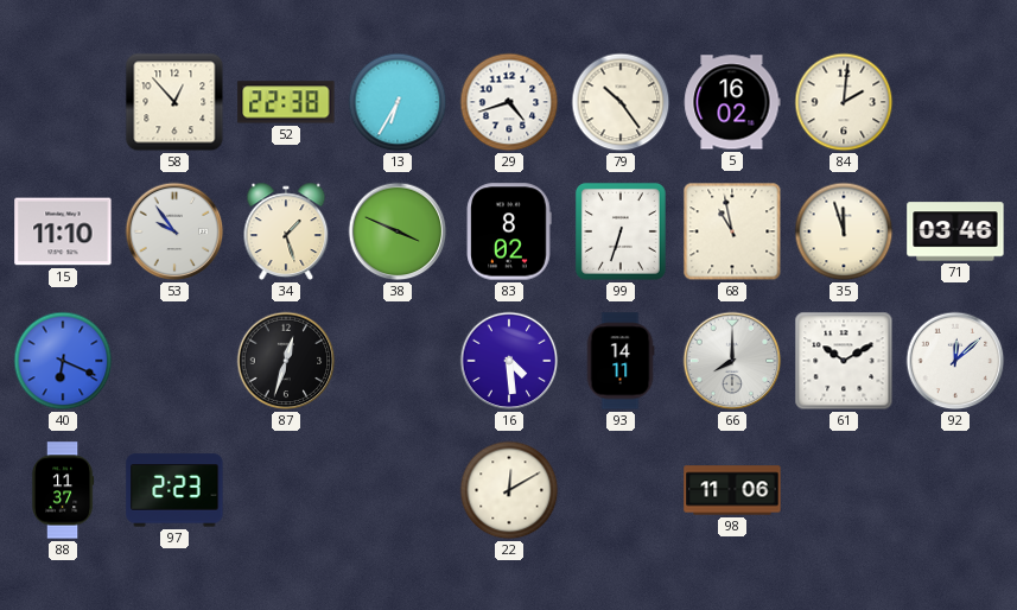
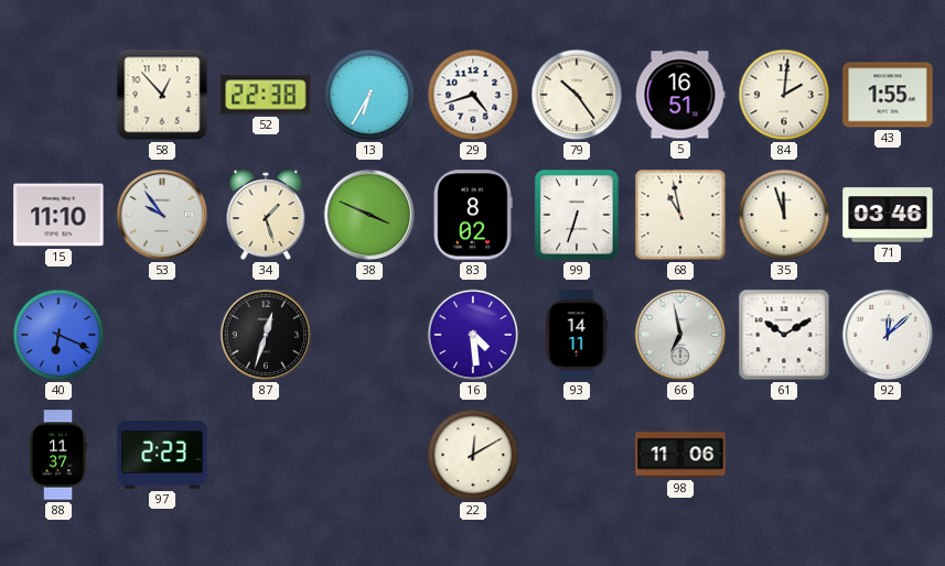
5: 16:02 -> 16:51
43: none -> 1:55
66: 8:00 -> 6:58
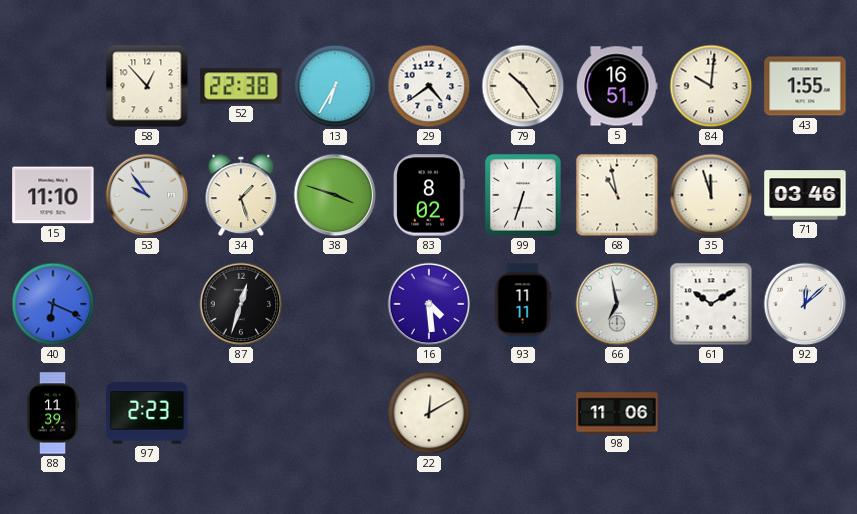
29: 4:42 -> 4:39
84: 2:01 -> 10:01
38: 3:49 -> 3:48
93: 14:11 -> 11:11
88: 11:37 -> 11:39
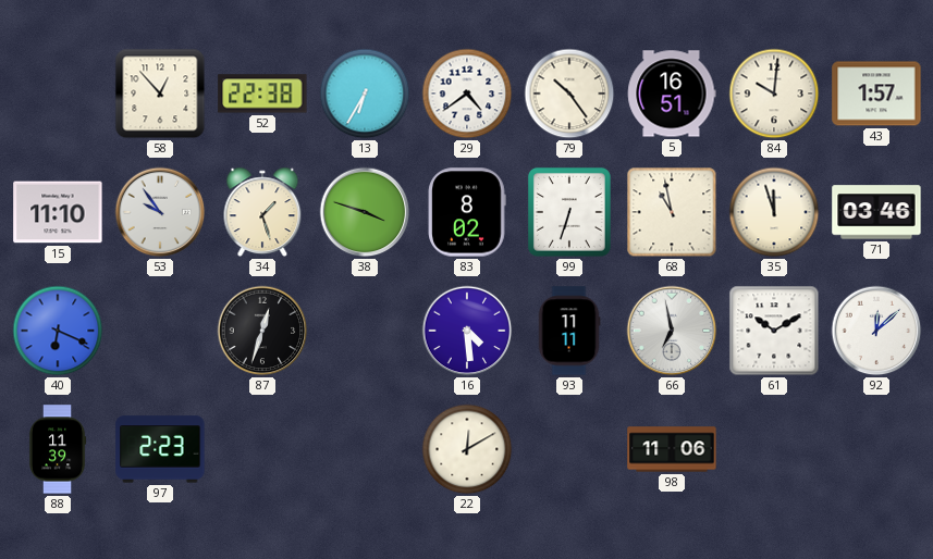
43: 1:55 -> 1:57
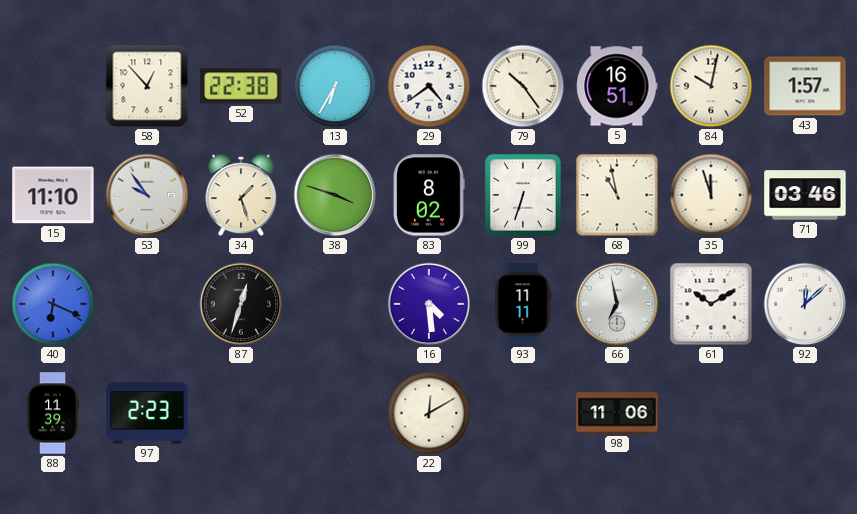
84: 10:01 -> 10:02
